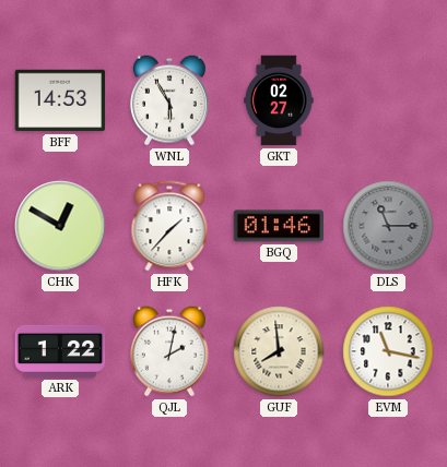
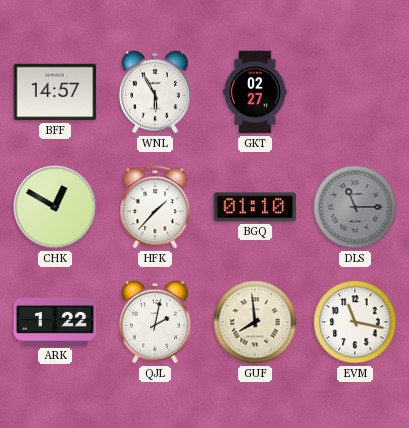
BFF: 14:53 -> 14:57
BGQ: 01:46 -> 01:10
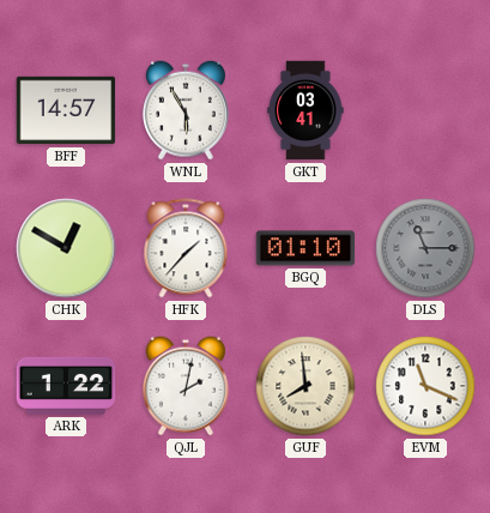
GKT: 02:27 -> 03:41
EVM: 11:17 -> 11:19
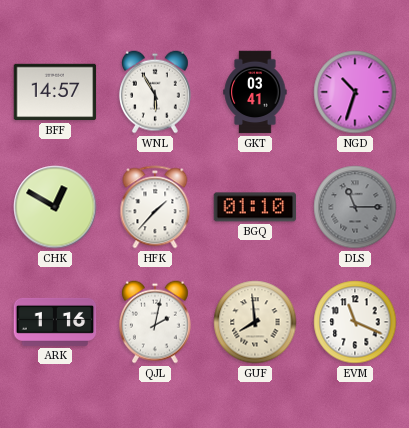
NGD: none -> 10:33
ARK: 1:22 -> 1:16
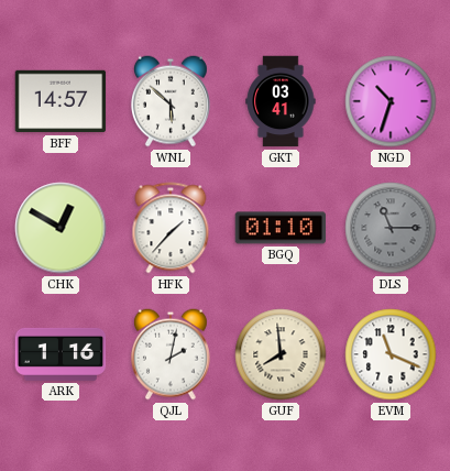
WNL: 5:55 -> 5:52
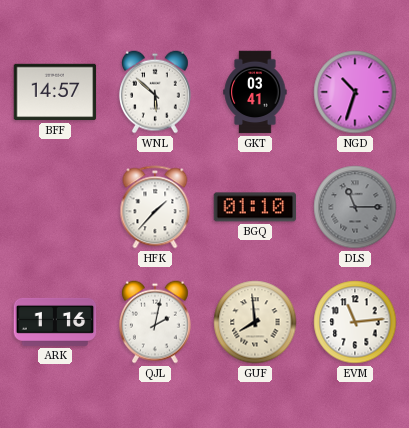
CHK: 12:50 -> none
EVM: 11:19 -> 11:14
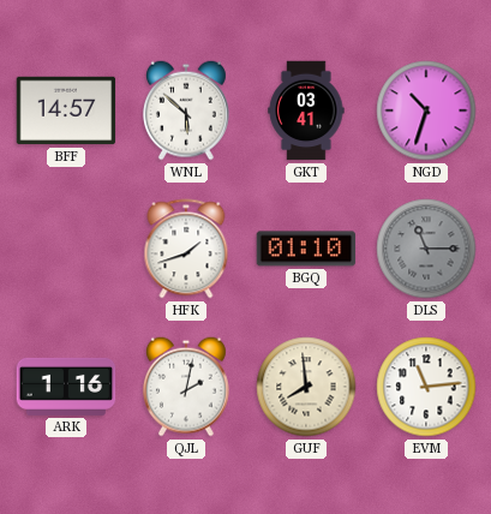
HFK: 1:37 -> 1:42
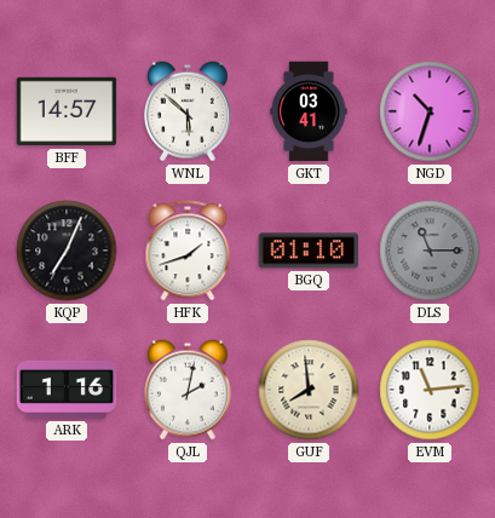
KQP: none -> 7:04
